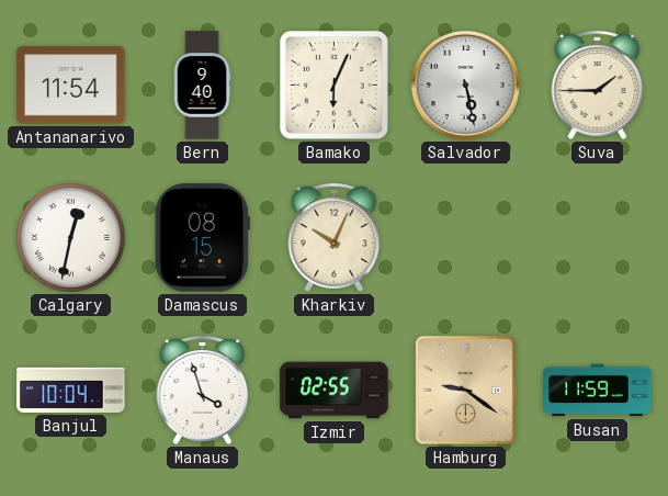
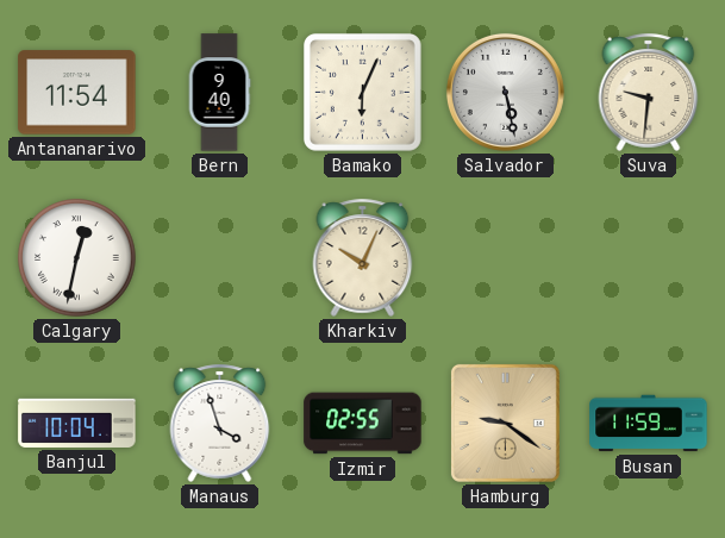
Suva: 1:45 -> 9:31
Damascus: 08:15 -> none
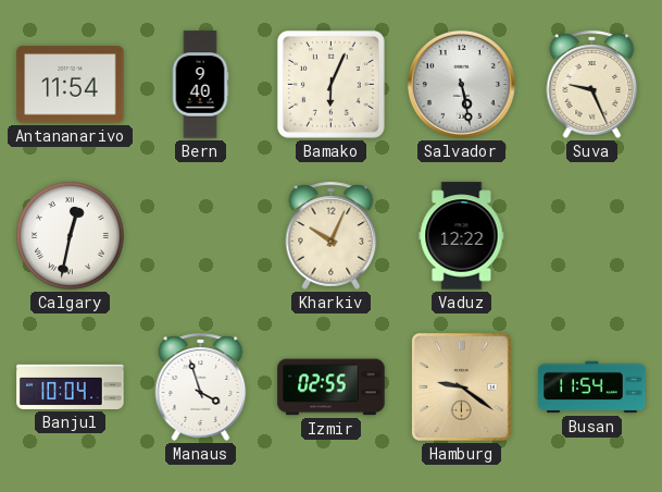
Suva: 9:31 -> 9:26
Vaduz: none -> 12:22
Busan: 11:59 -> 11:54
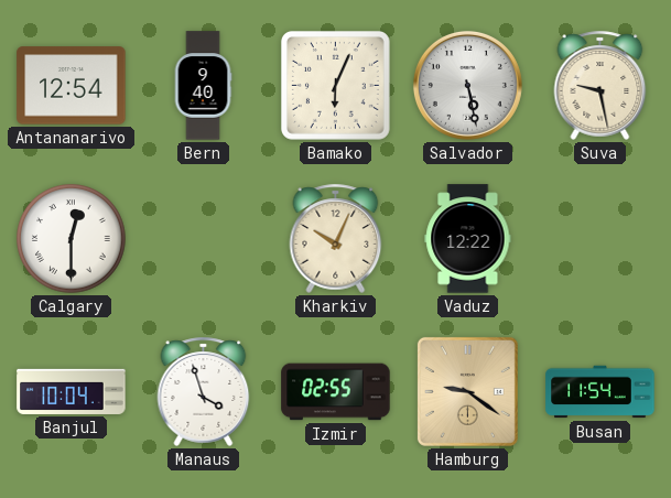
Antananarivo: 11:54 -> 12:54
Suva: 9:26 -> 9:28
Calgary: 12:32 -> 12:30
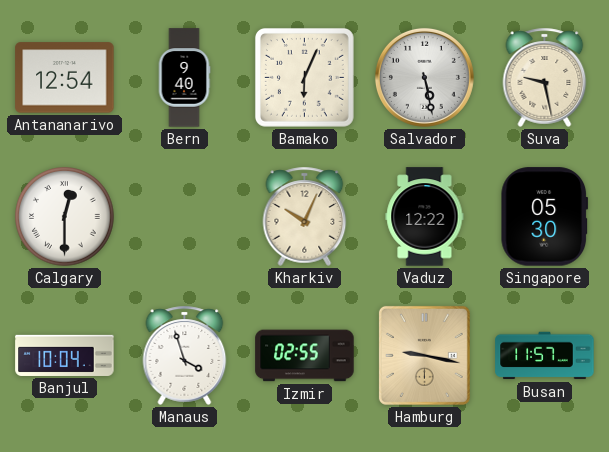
Singapore: none -> 05:30
Hamburg: 9:21 -> 9:17
Busan: 11:54 -> 11:57
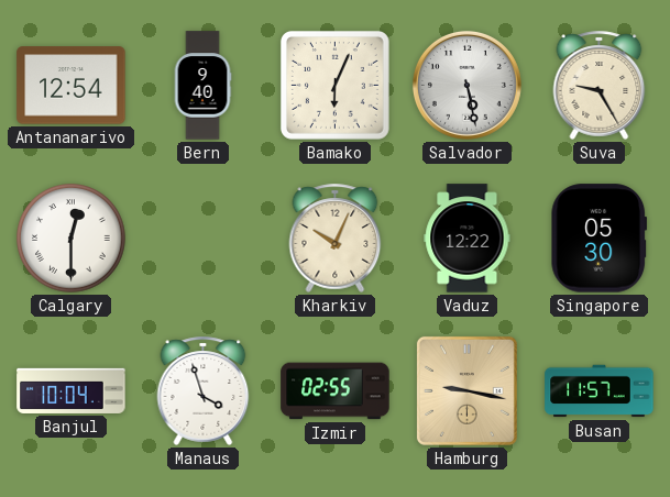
Suva: 9:28 -> 9:25
